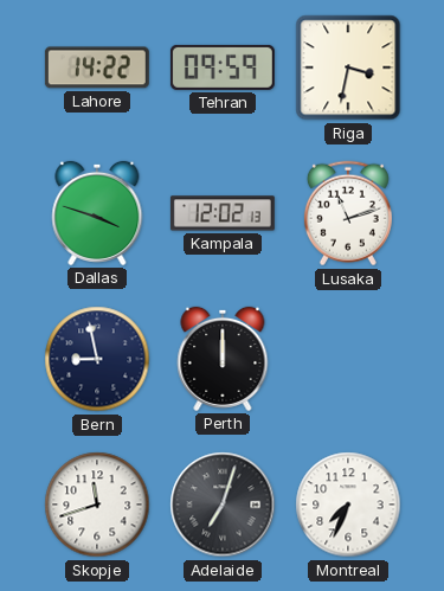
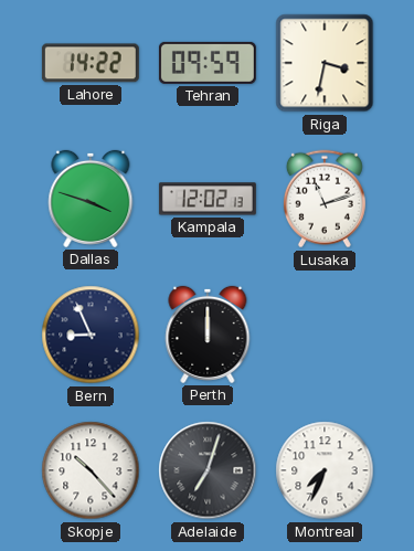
Bern: 8:58 -> 8:56
Skopje: 11:42 -> 10:23
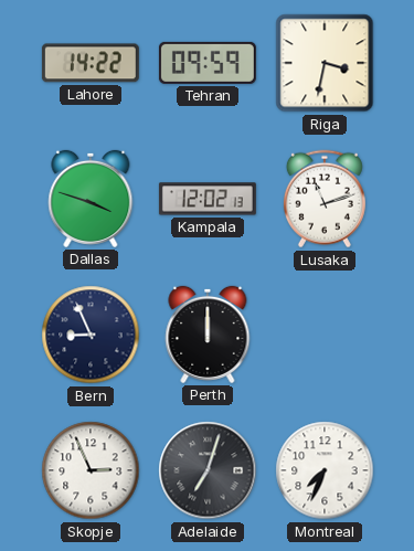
Skopje: 10:23 -> 2:56
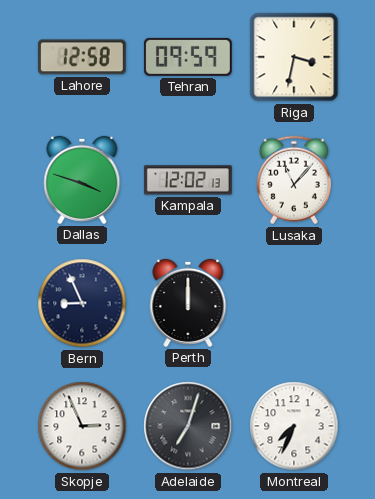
Lahore: 14:22 -> 12:58
Lusaka: 11:12 -> 11:07
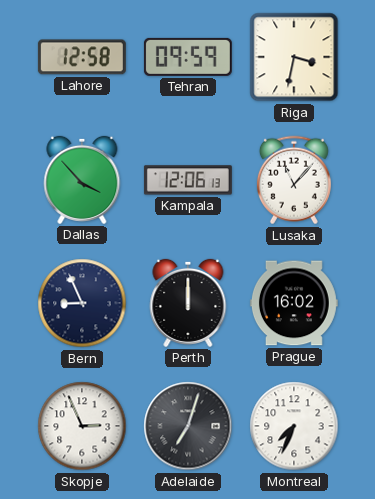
Dallas: 3:48 -> 3:53
Kampala: 12:02 -> 12:06
Prague: none -> 16:02
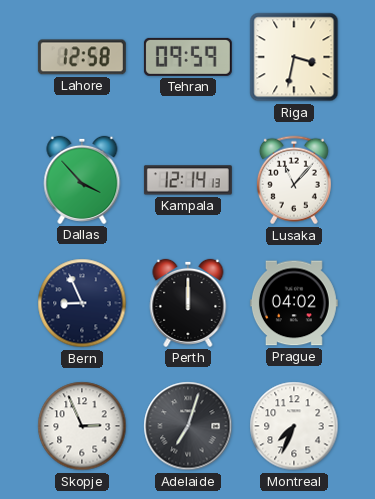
Kampala: 12:06 -> 12:14
Prague: 16:02 -> 04:02
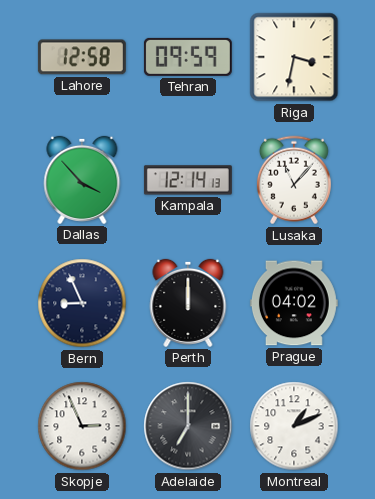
Adelaide: 7:03 -> 7:00
Montreal: 7:34 -> 1:11
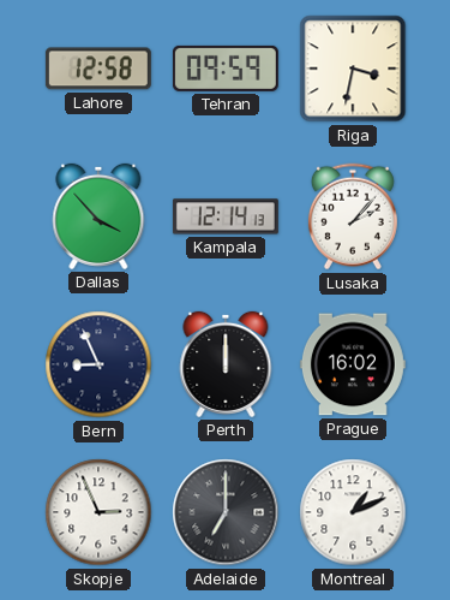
Lusaka: 11:07 -> 2:07
Prague: 04:02 -> 16:02
